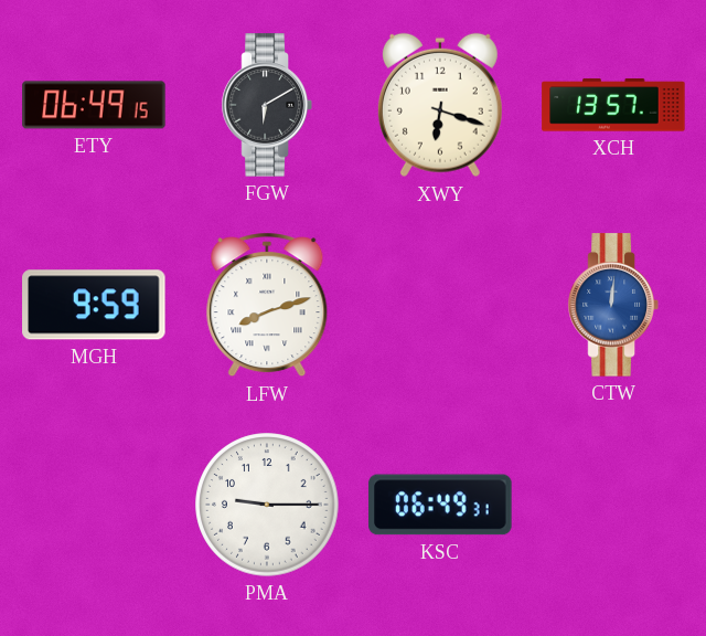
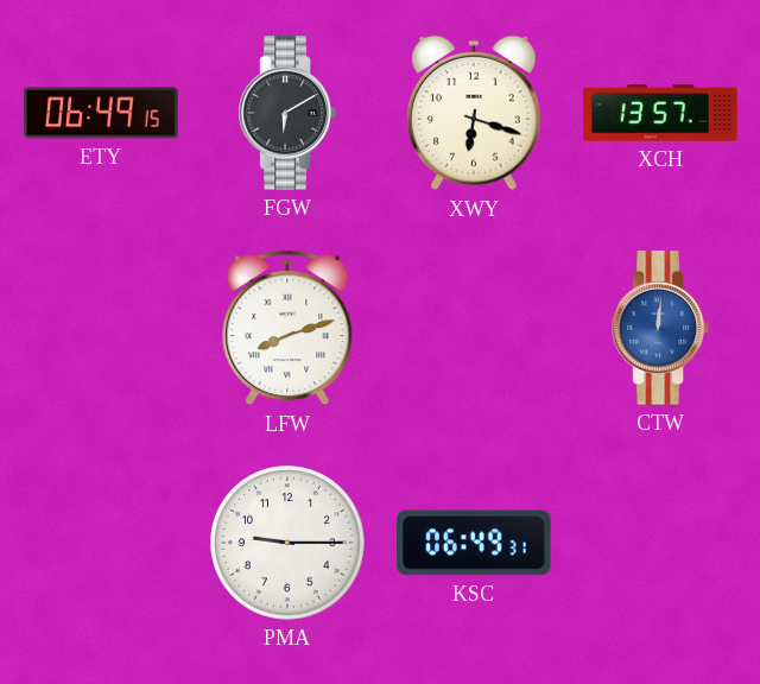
MGH: 9:59 -> none
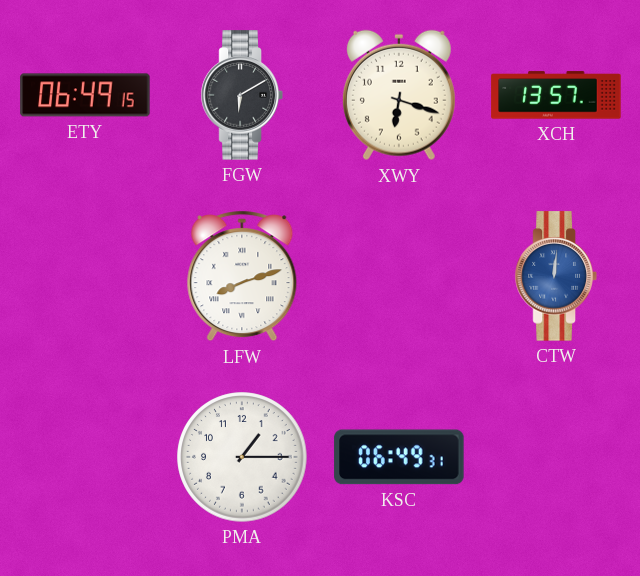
PMA: 9:15 -> 1:15
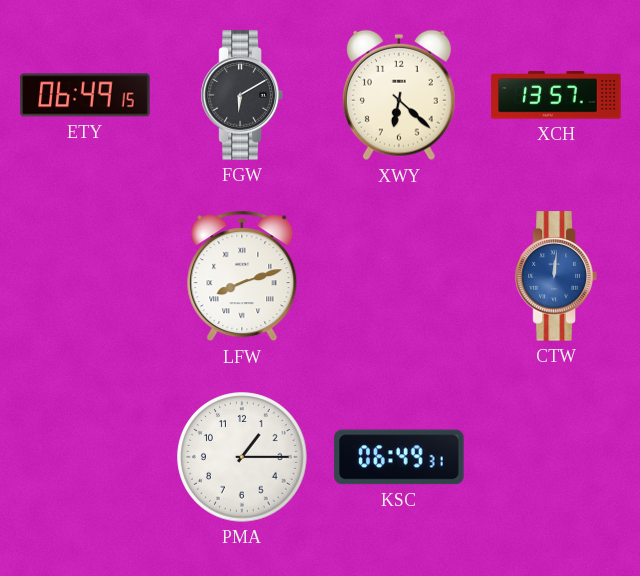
XWY: 6:18 -> 6:22
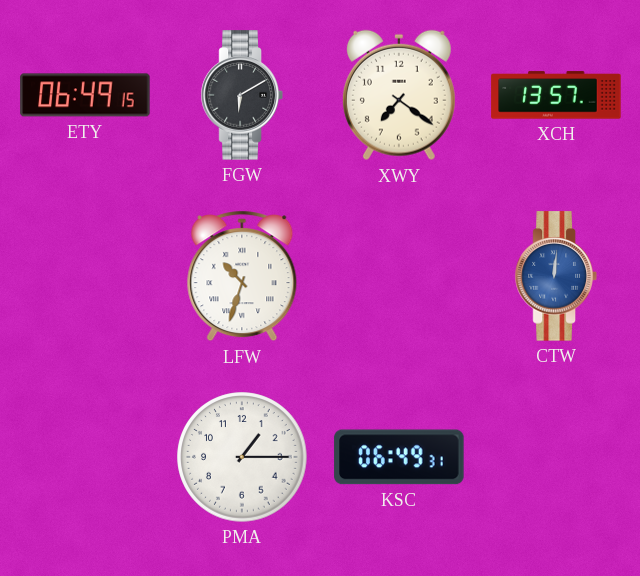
XWY: 6:22 -> 7:21
LFW: 8:12 -> 10:33
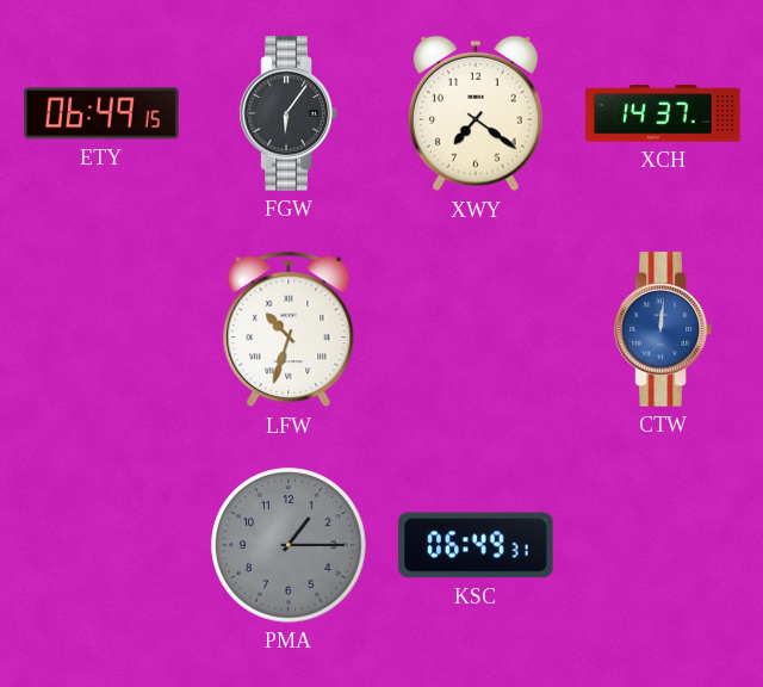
FGW: 6:10 -> 6:06
XCH: 13:57 -> 14:37
PMA dial: white -> grey
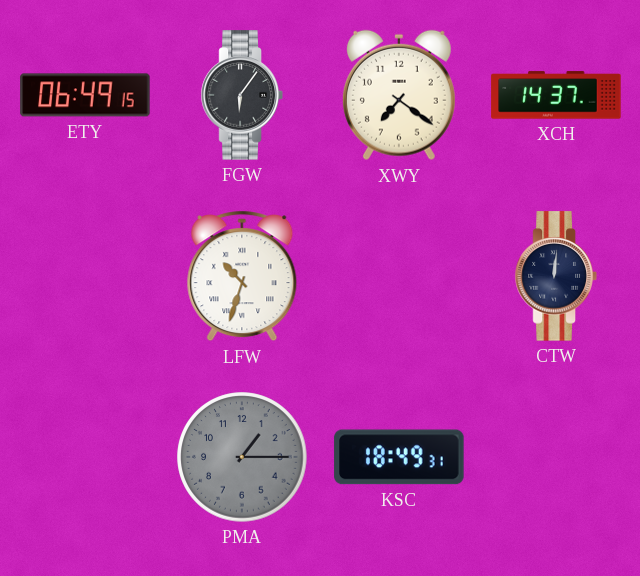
CTW dial: blue -> navy
KSC: 06:49 -> 18:49
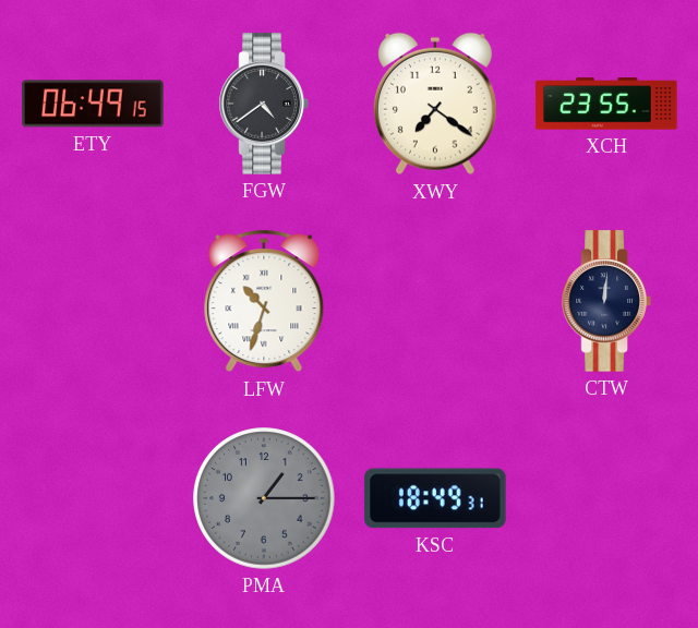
FGW: 6:06 -> 4:39
XCH: 14:37 -> 23:55
